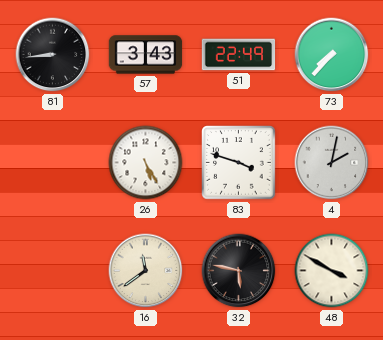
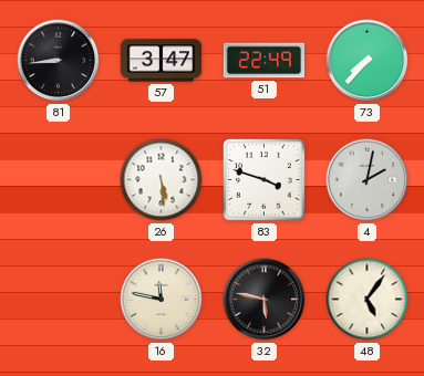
57: 3:43 -> 3:47
26: 5:25 -> 5:29
16: 11:39 -> 11:47
48: 3:50 -> 5:06
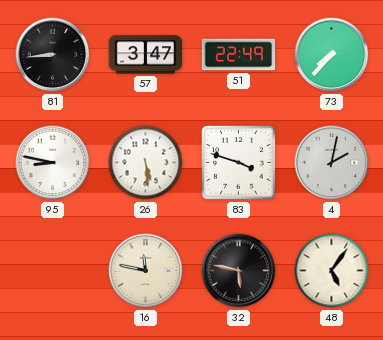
95: none -> 8:47
